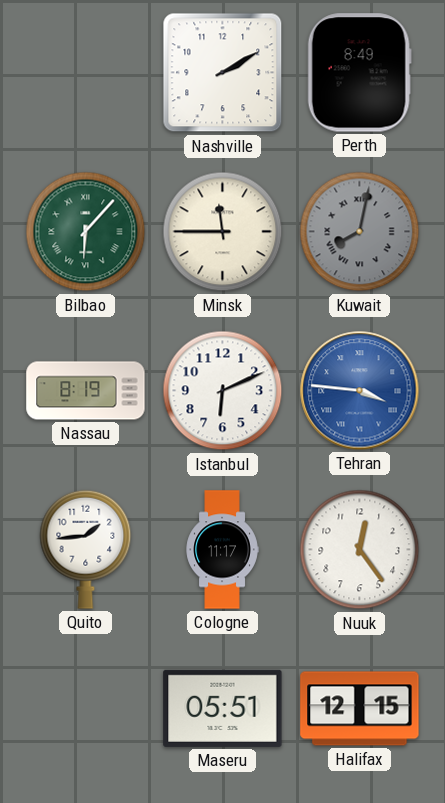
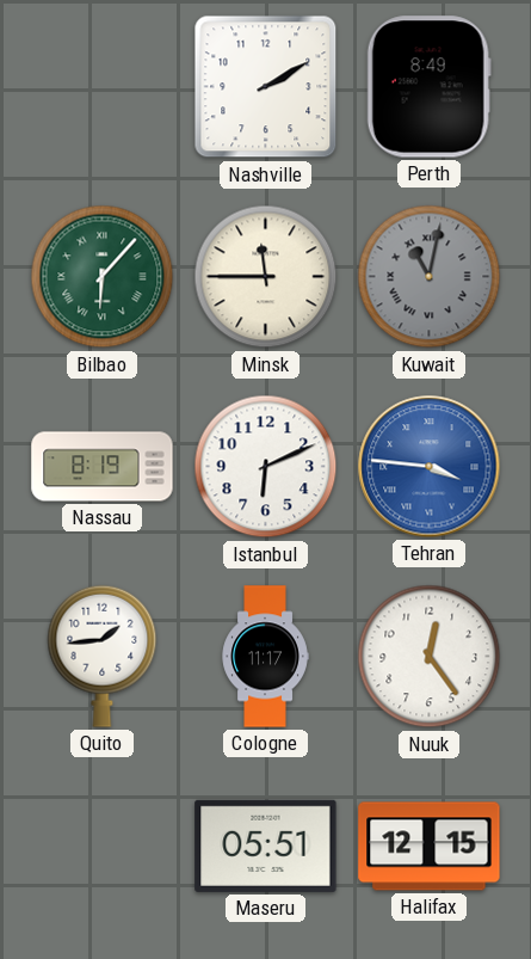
Kuwait: 8:02 -> 11:02
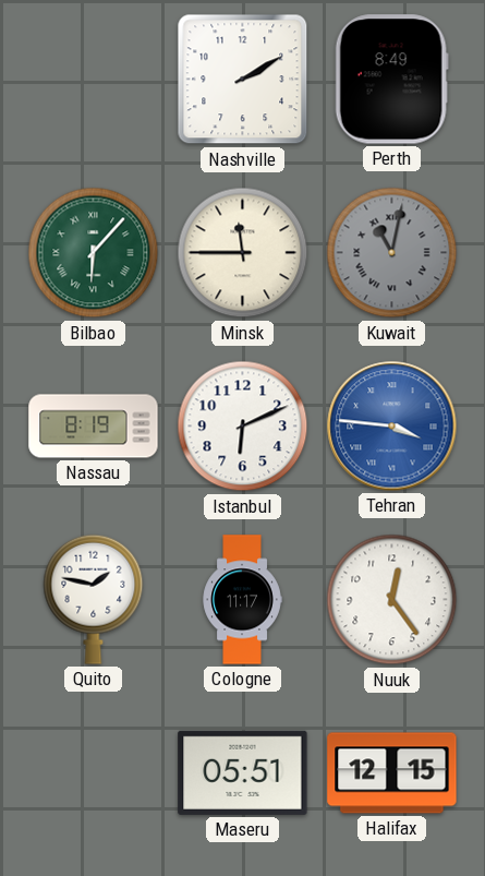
Quito: 1:44 -> 1:47
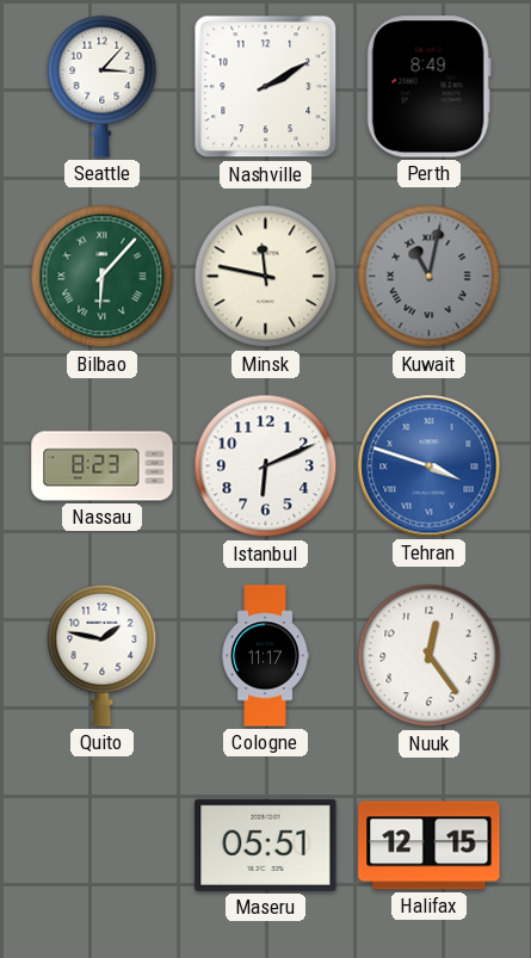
Seattle: none -> 3:07
Minsk: 11:45 -> 11:47
Nassau: 8:19 -> 8:23
Tehran: 3:46 -> 3:48
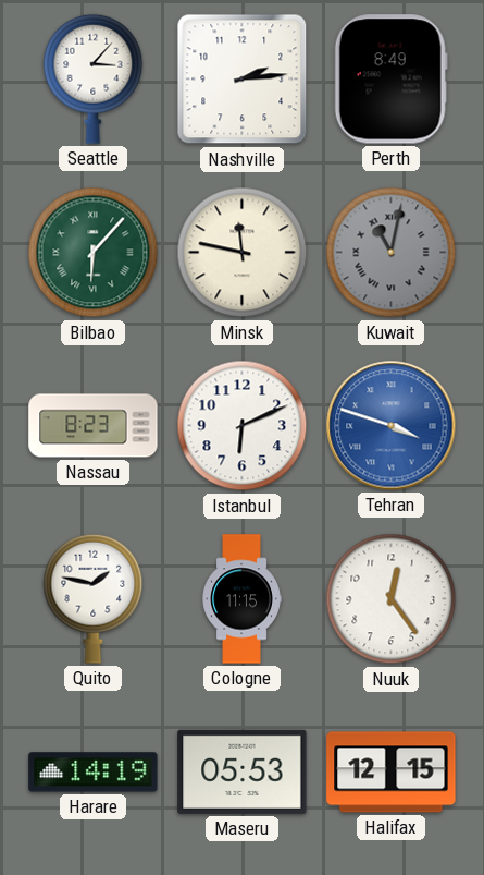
Nashville: 2:10 -> 2:14
Cologne: 11:17 -> 11:15
Harare: none -> 14:19
Maseru: 05:51 -> 05:53
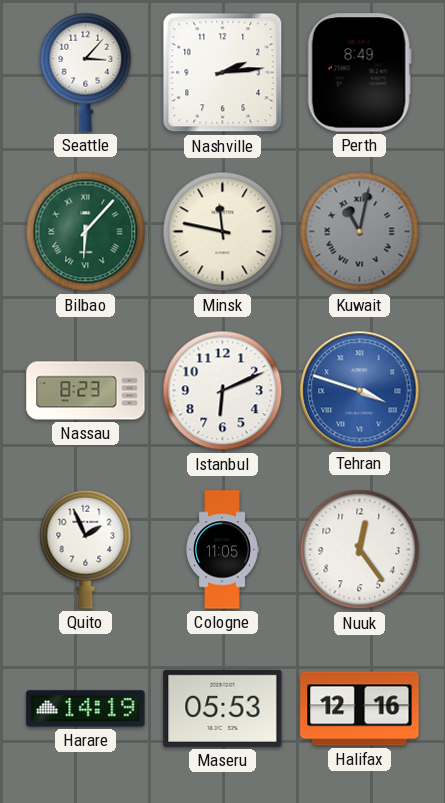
Quito: 1:47 -> 1:56
Cologne: 11:15 -> 11:05
Halifax: 12:15 -> 12:16
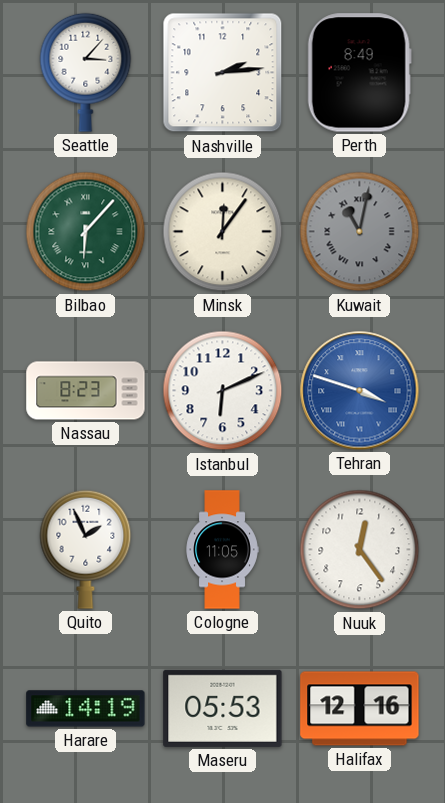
Minsk: 11:47 -> 12:06
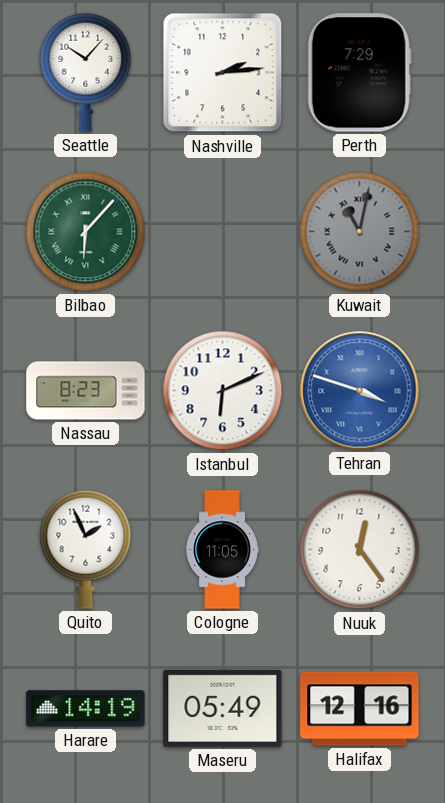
Seattle: 3:07 -> 10:07
Perth: 8:49 -> 7:29
Minsk: 12:06 -> none
Maseru: 05:53 -> 05:49
